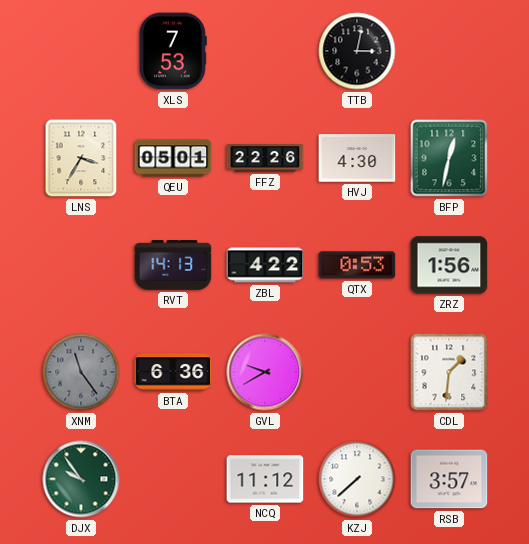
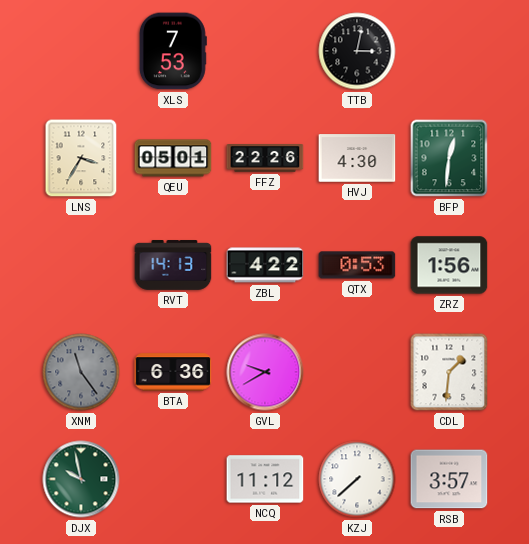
BFP: 12:32 -> 12:31
DJX: 9:54 -> 9:58
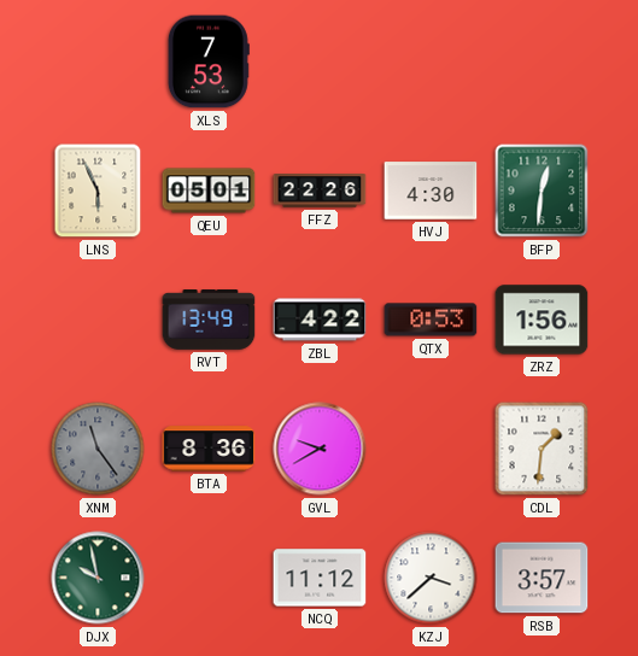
TTB: 3:02 -> none
LNS: 3:35 -> 5:56
RVT: 14:13 -> 13:49
BTA: 6:36 -> 8:36
KZJ: 7:38 -> 3:38
